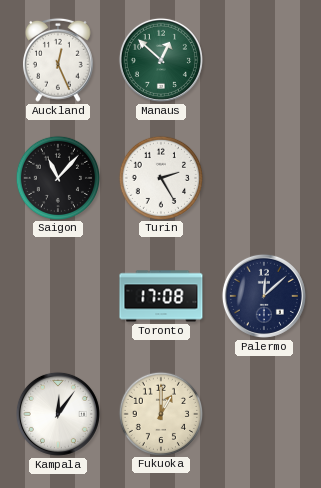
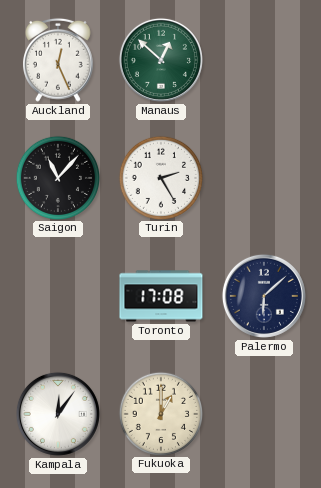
Palermo: 12:08 -> 6:08
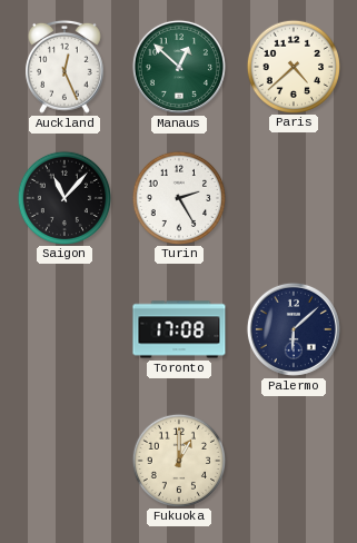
Paris: none -> 4:38
Kampala: 12:06 -> none
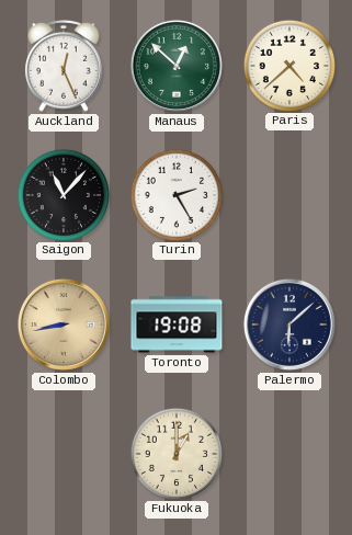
Colombo: none -> 8:43
Toronto: 17:08 -> 19:08
